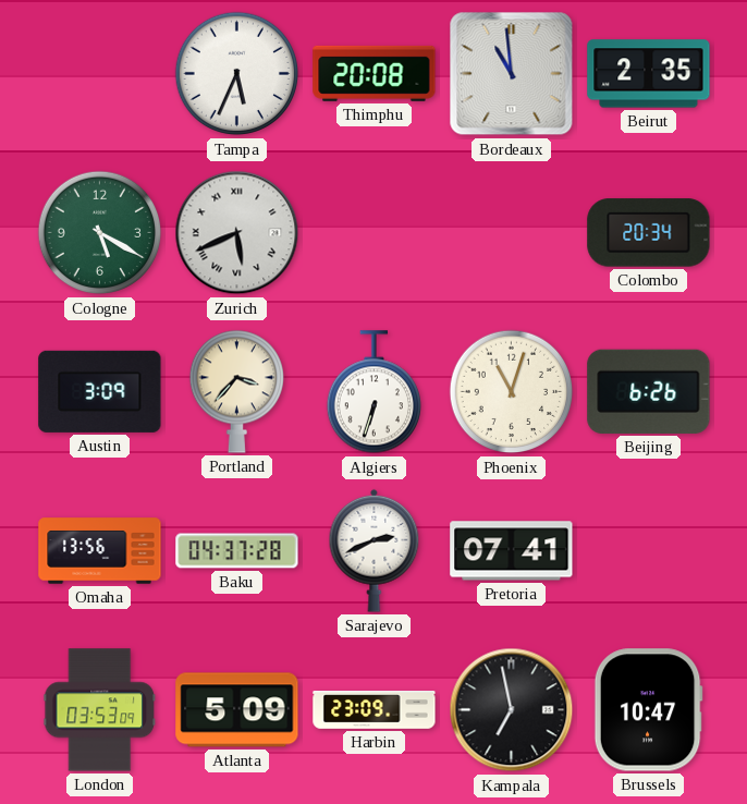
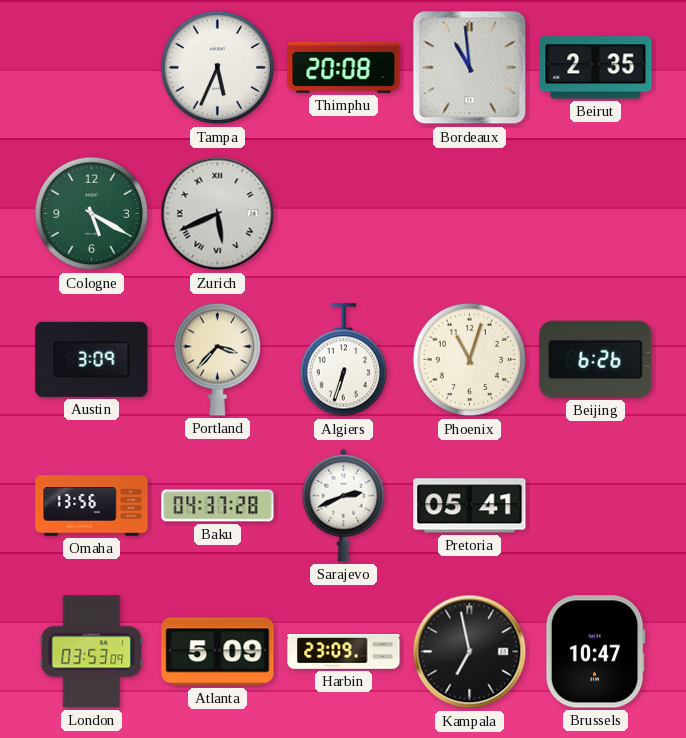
Colombo: 20:34 -> none
Pretoria: 07:41 -> 05:41
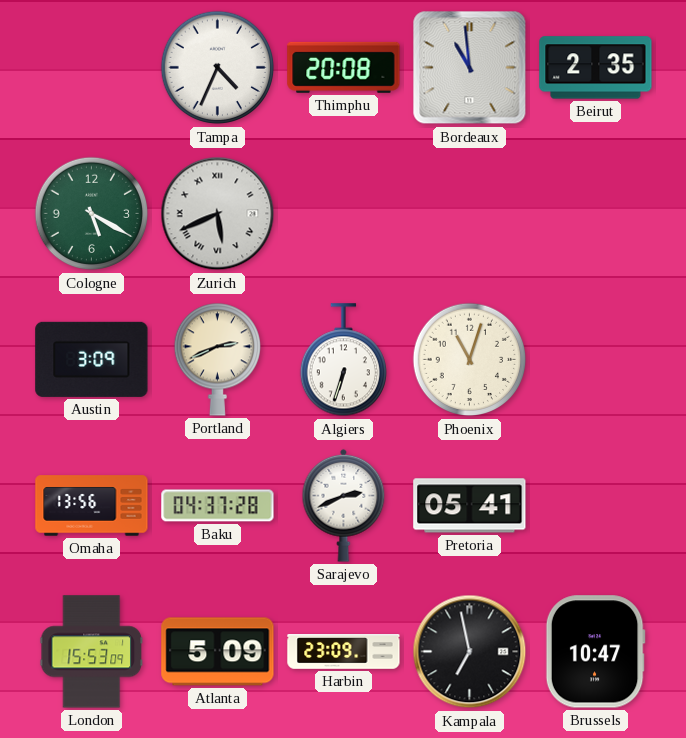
Tampa: 5:34 -> 4:34
Portland: 3:37 -> 2:41
Beijing: 6:26 -> none
London: 03:53 -> 15:53
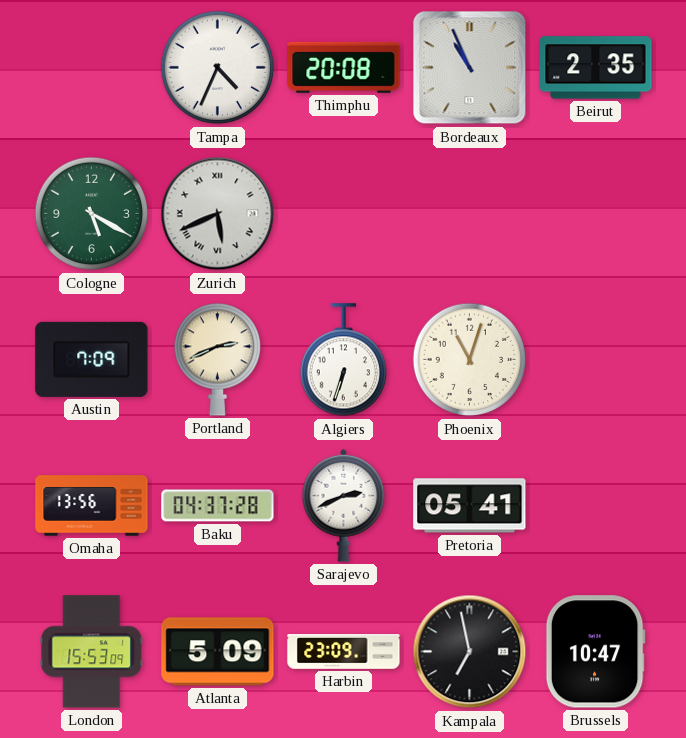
Bordeaux: 10:59 -> 10:56
Austin: 3:09 -> 7:09
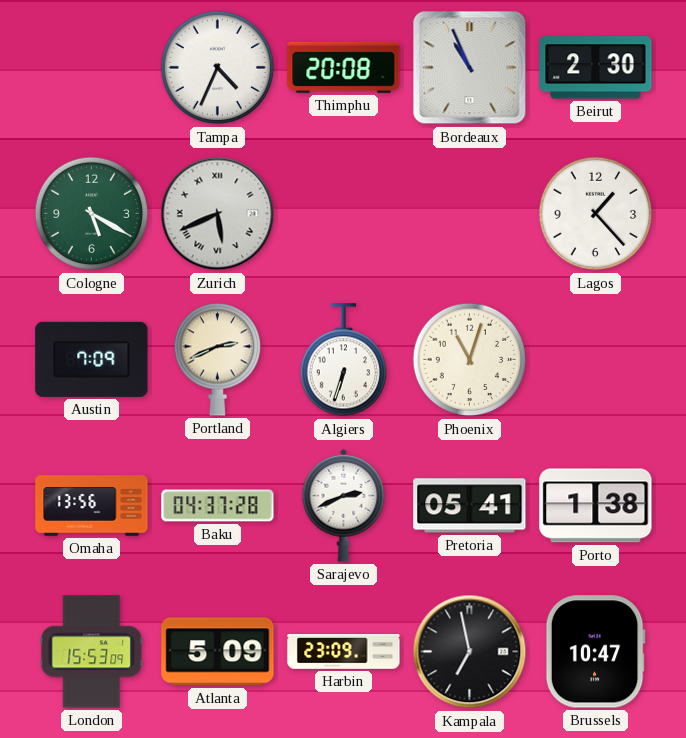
Beirut: 2:35 -> 2:30
Lagos: none -> 1:23
Porto: none -> 1:38
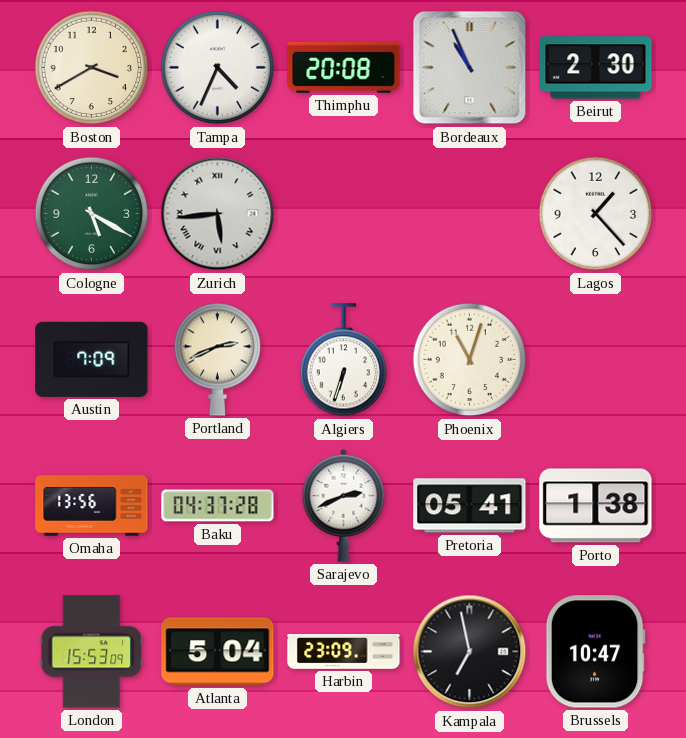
Boston: none -> 3:40
Zurich: 5:41 -> 5:44
Atlanta: 5:09 -> 5:04
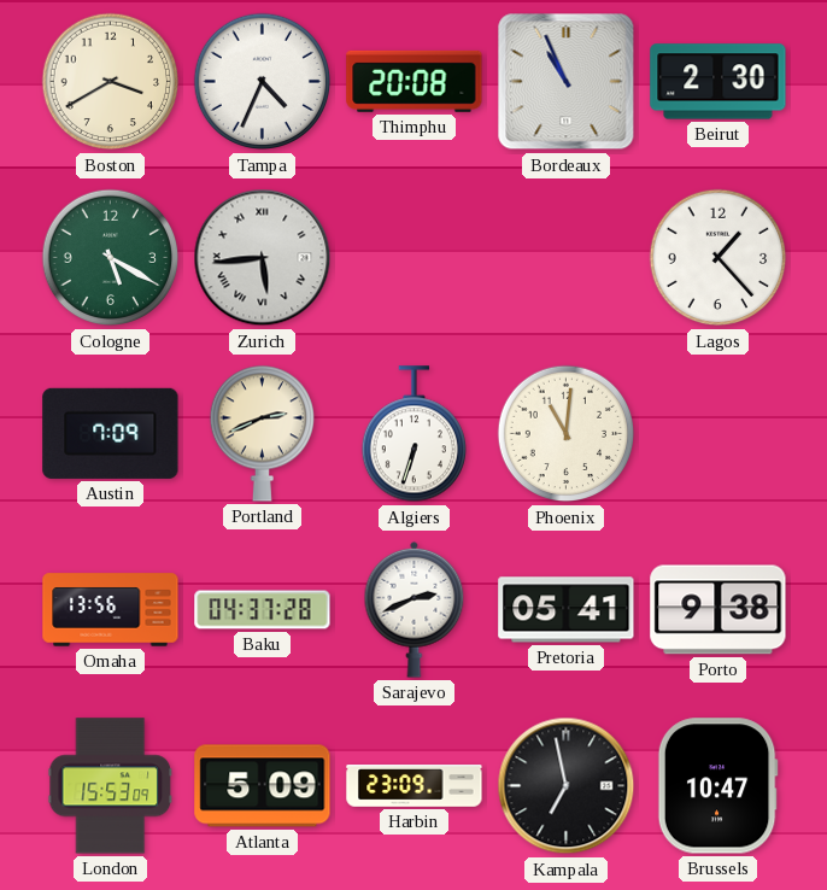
Phoenix: 11:03 -> 11:01
Porto: 1:38 -> 9:38
Atlanta: 5:04 -> 5:09
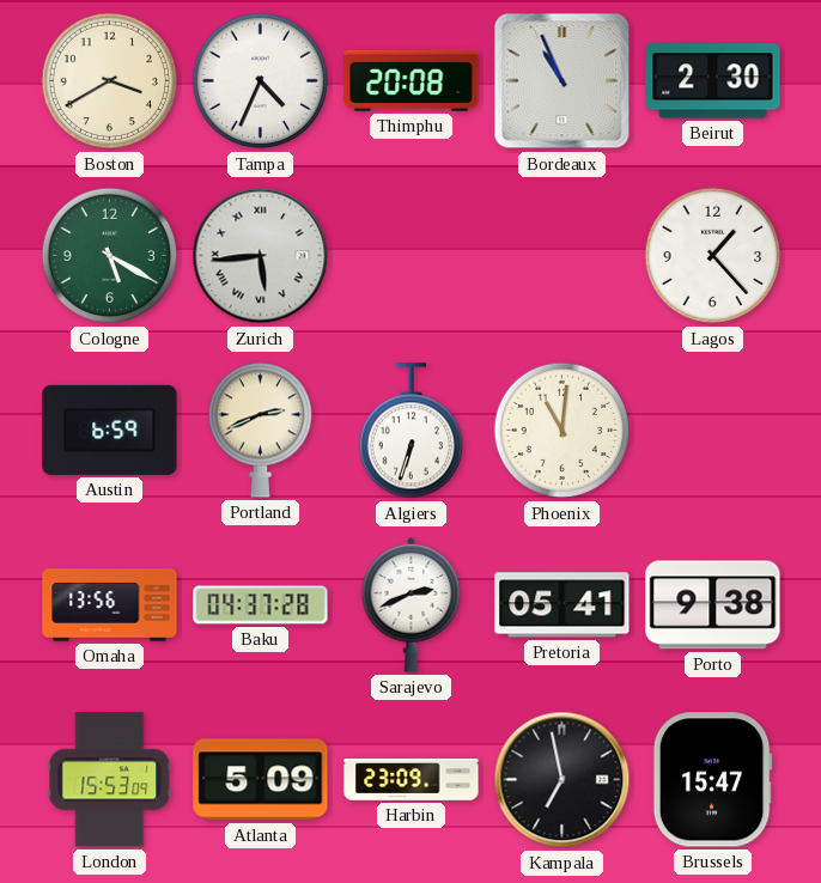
Austin: 7:09 -> 6:59
Brussels: 10:47 -> 15:47
